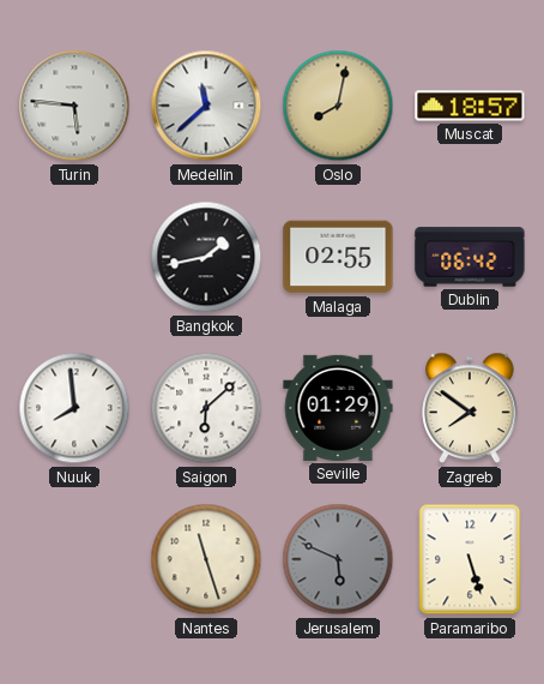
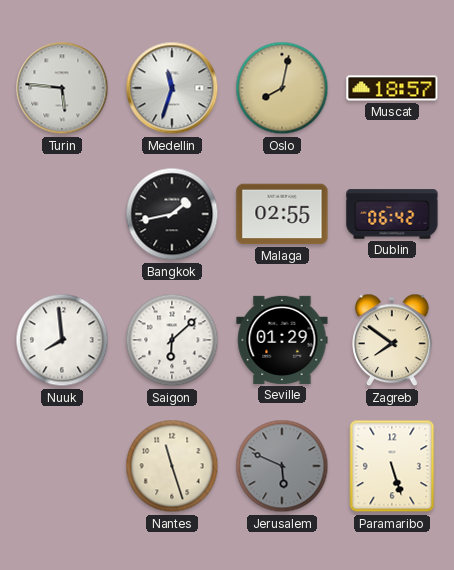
Medellin: 11:38 -> 11:33
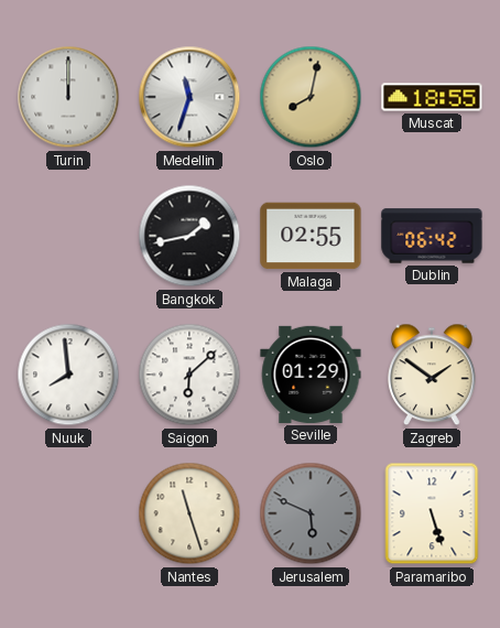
Turin: 5:46 -> 12:00
Muscat: 18:57 -> 18:55
Zagreb: 7:51 -> 1:51
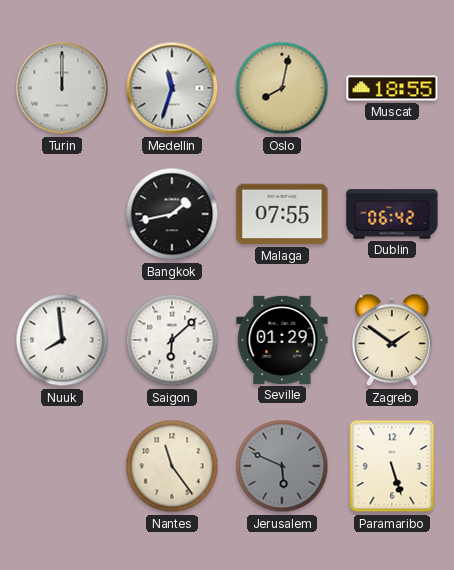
Malaga: 02:55 -> 07:55
Nantes: 11:27 -> 11:24
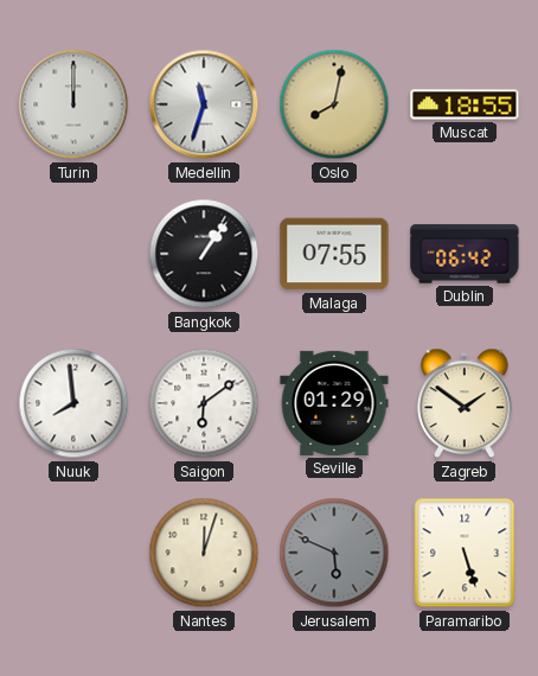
Bangkok: 1:43 -> 1:06
Saigon: 6:08 -> 6:09
Nantes: 11:24 -> 12:03
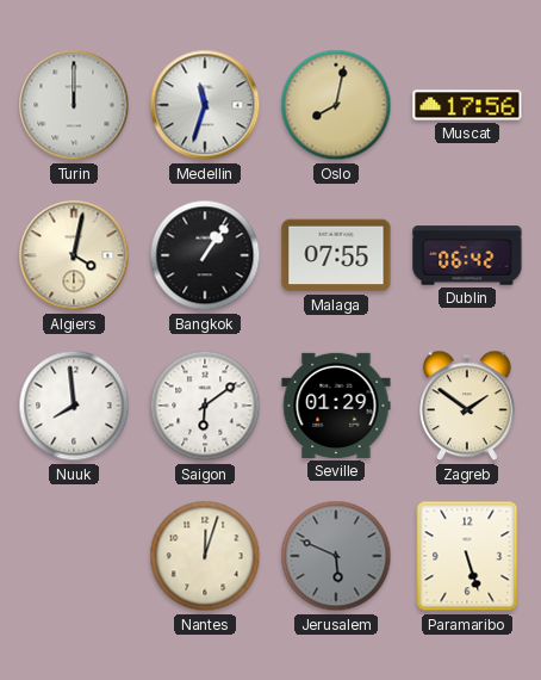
Muscat: 18:55 -> 17:56
Algiers: none -> 4:02
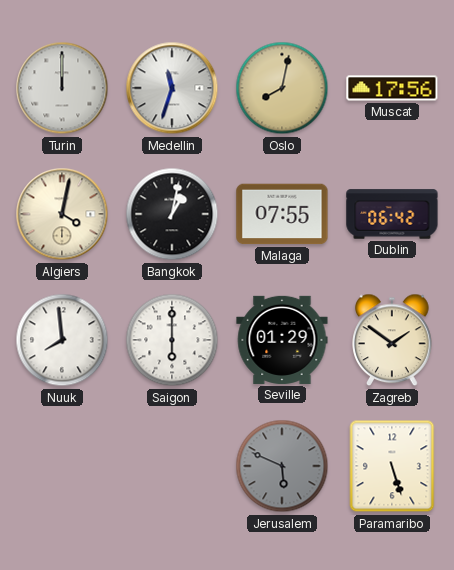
Bangkok: 1:06 -> 1:02
Saigon: 6:09 -> 6:00
Nantes: 12:03 -> none
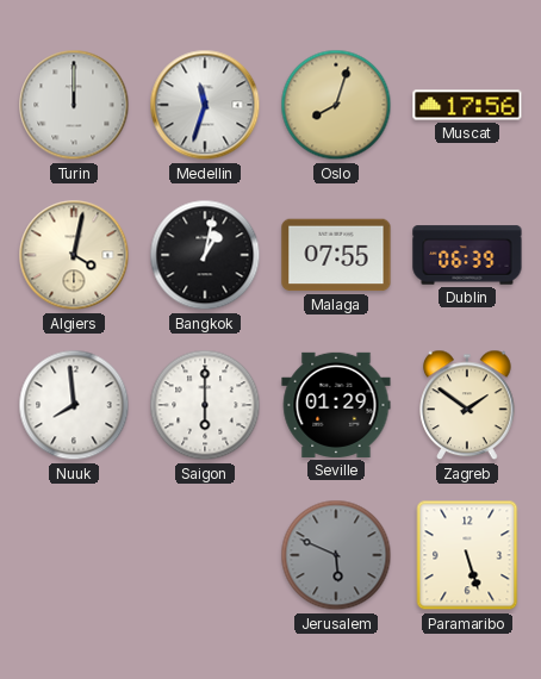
Oslo: 8:02 -> 8:03
Dublin: 06:42 -> 06:39
